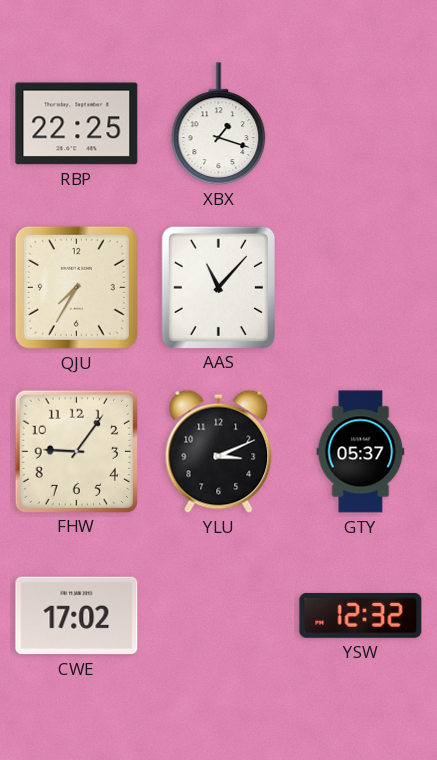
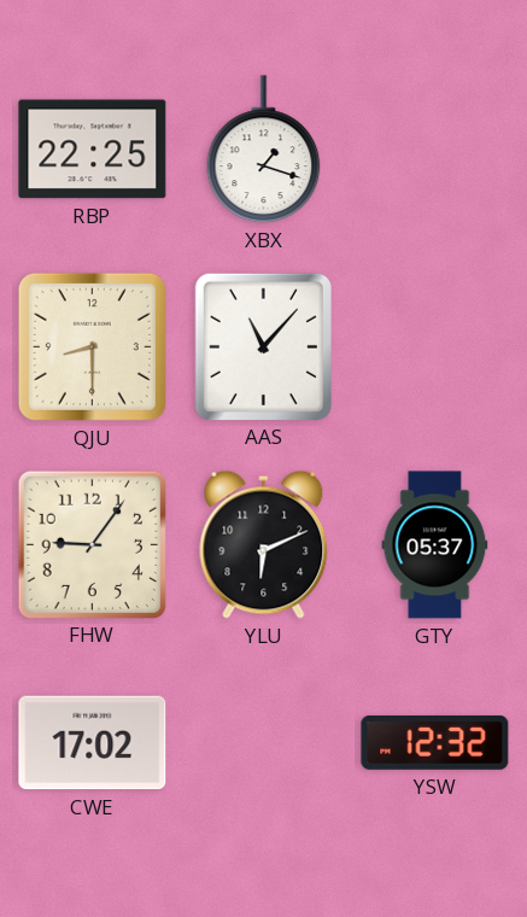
QJU: 7:35 -> 8:30
YLU: 3:11 -> 6:11
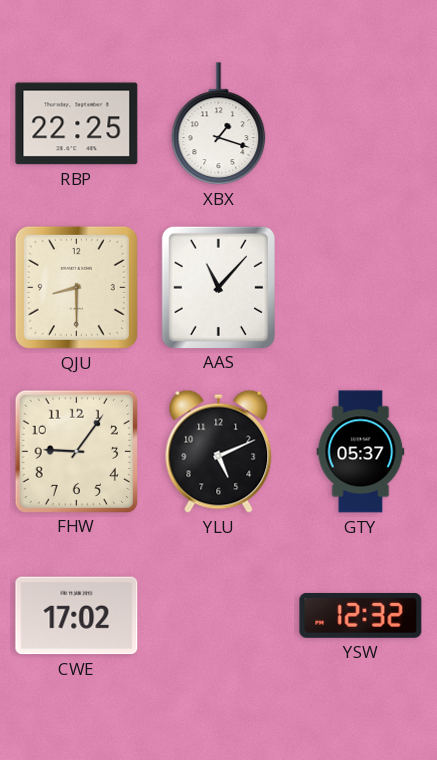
YLU: 6:11 -> 5:11
